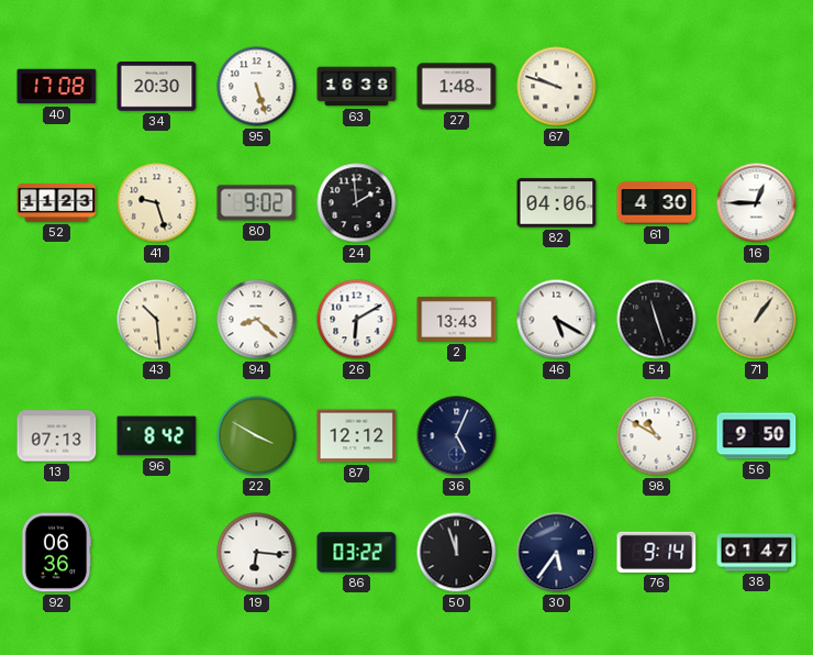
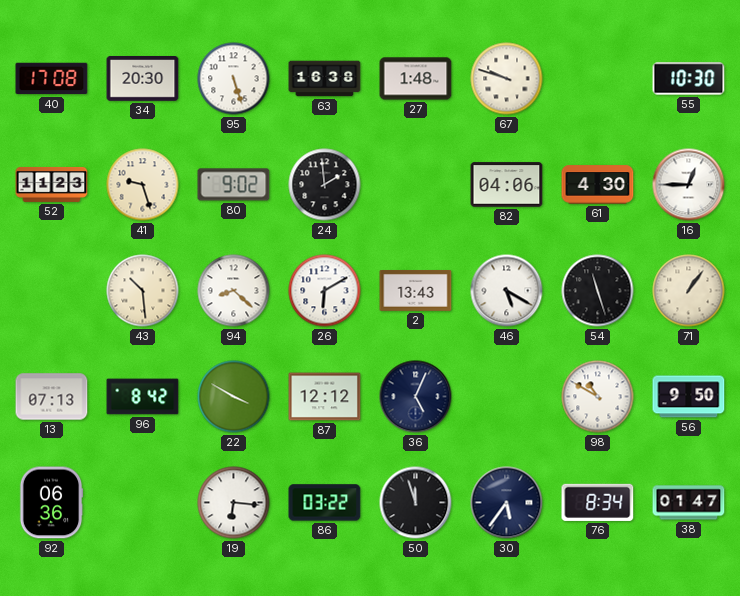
55: none -> 10:30
76: 9:14 -> 8:34
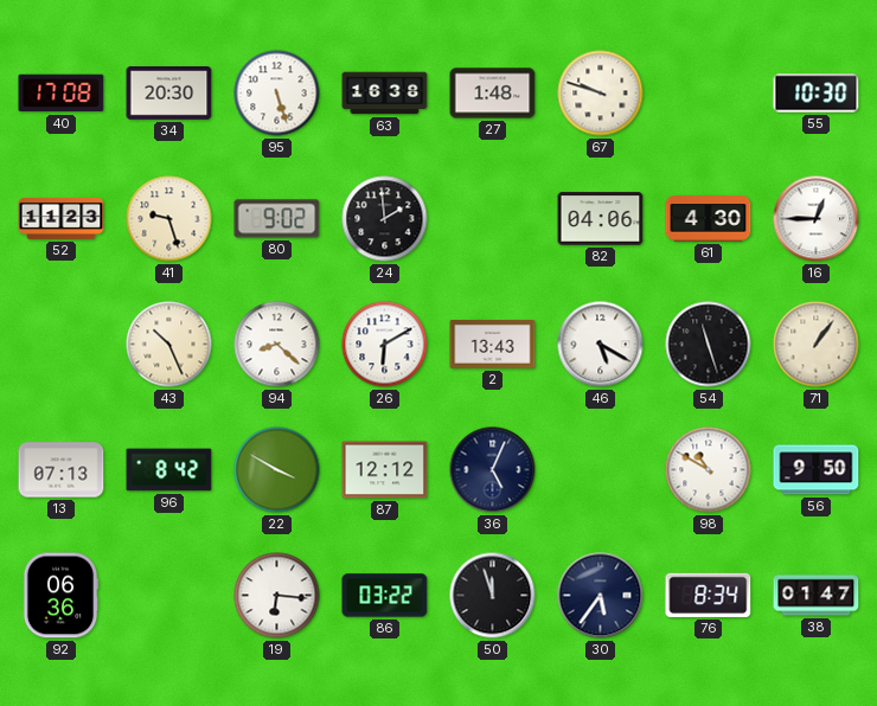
43: 10:29 -> 10:26
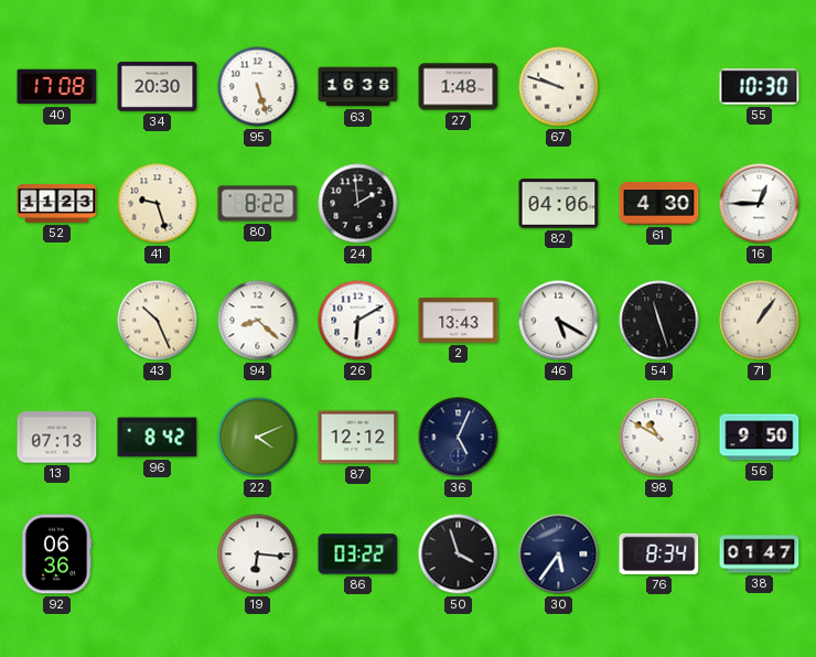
80: 9:02 -> 8:22
22: 3:50 -> 4:11
50: 11:57 -> 3:57
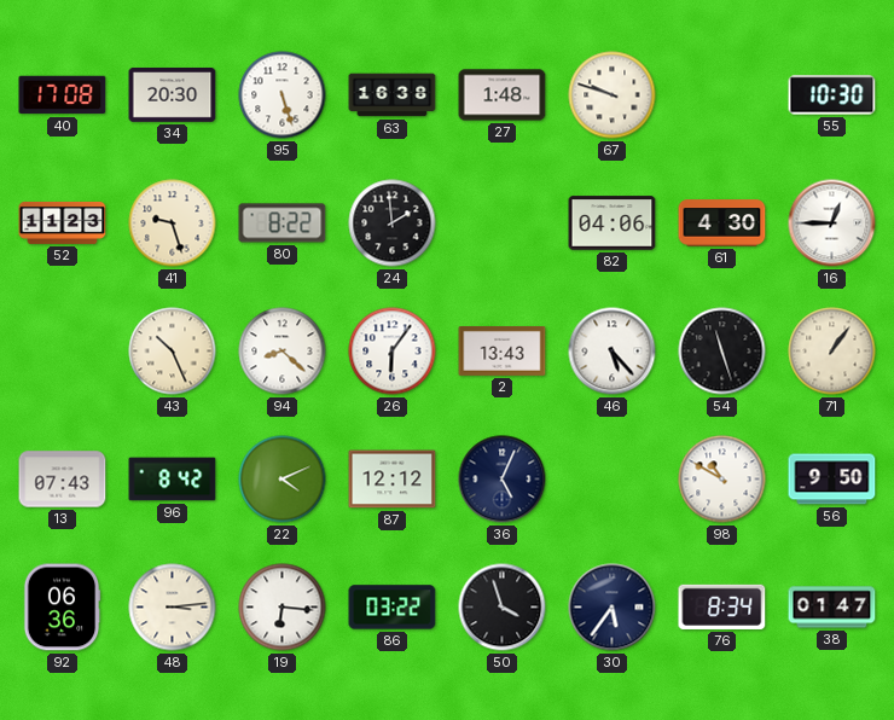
26: 6:10 -> 6:06
46: 5:20 -> 5:23
13: 07:13 -> 07:43
48: none -> 3:14
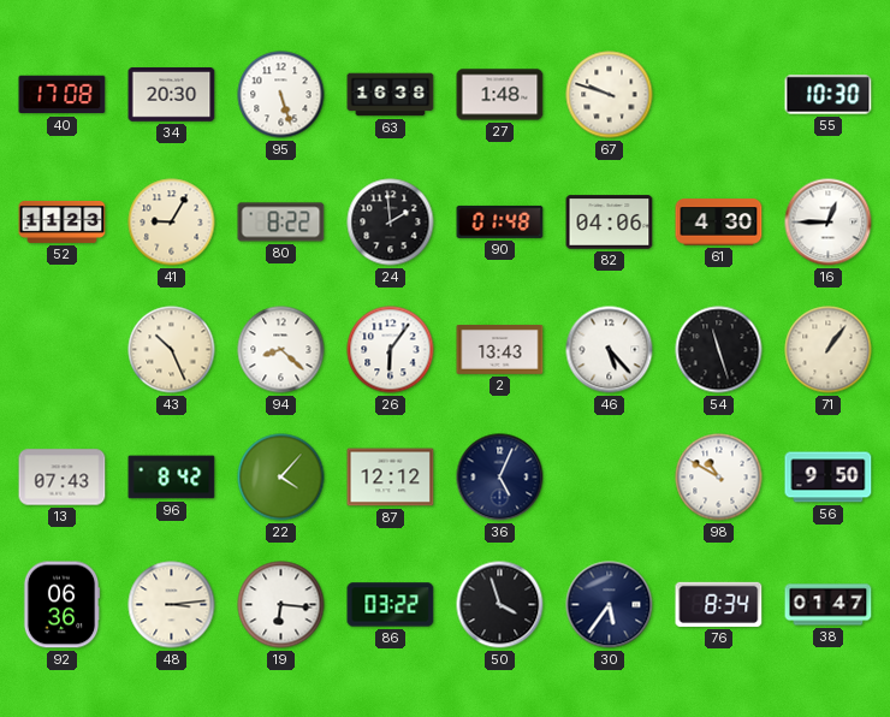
41: 9:27 -> 9:05
90: none -> 01:48
22: 4:11 -> 4:07
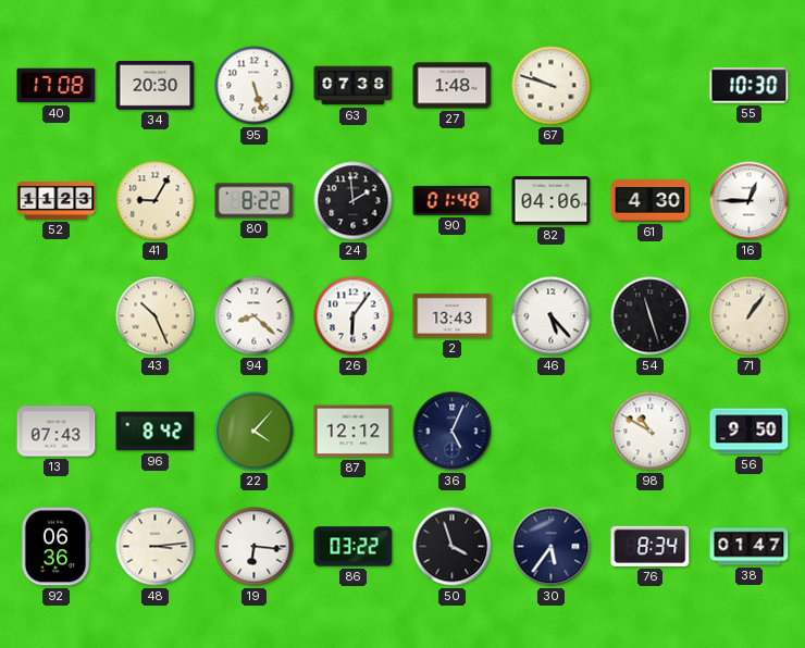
63: 16:38 -> 07:38
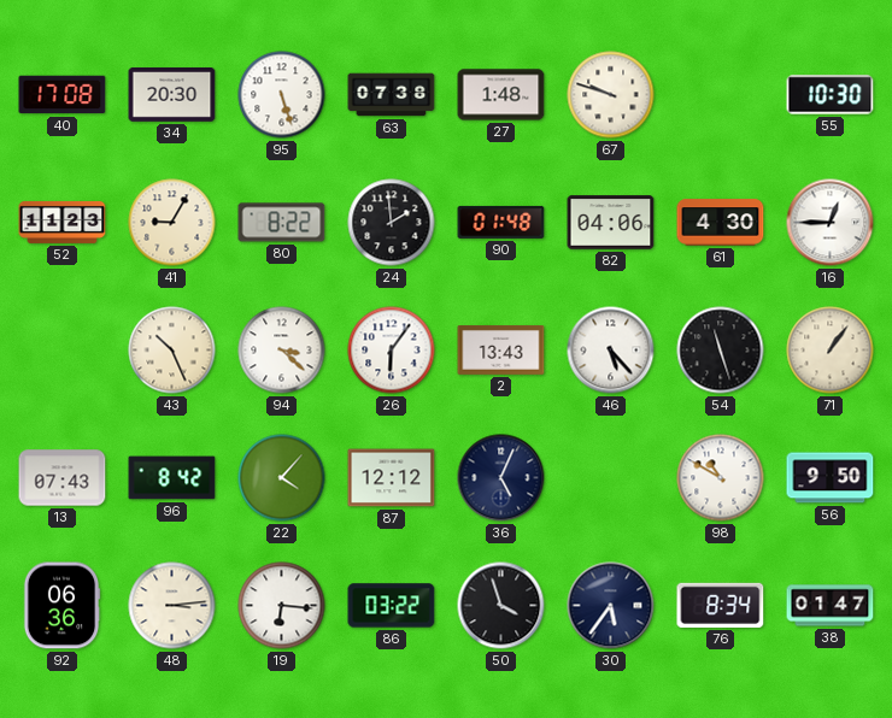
94: 8:22 -> 3:22
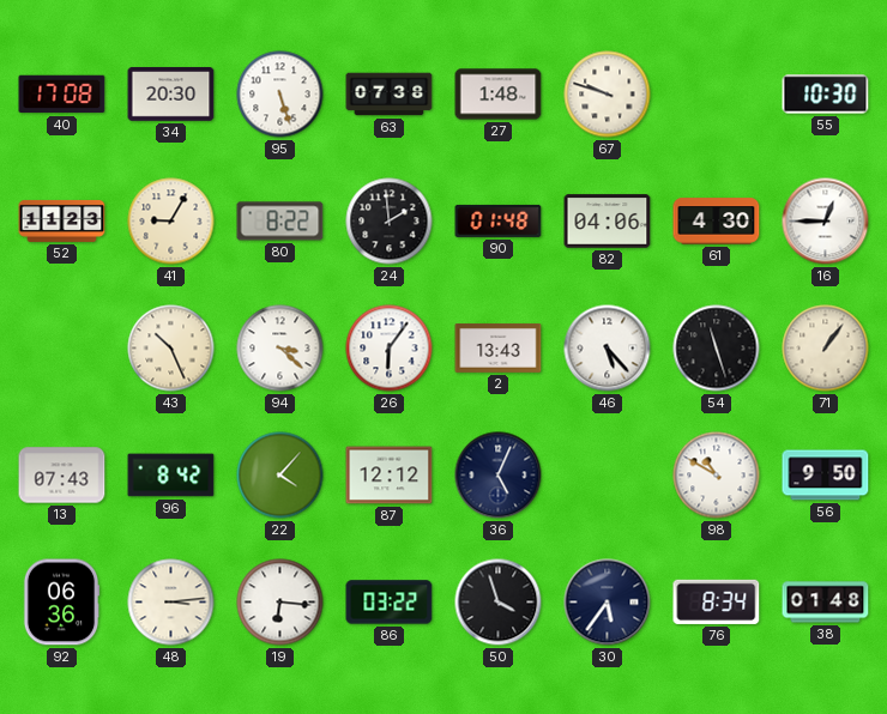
38: 01:47 -> 01:48
